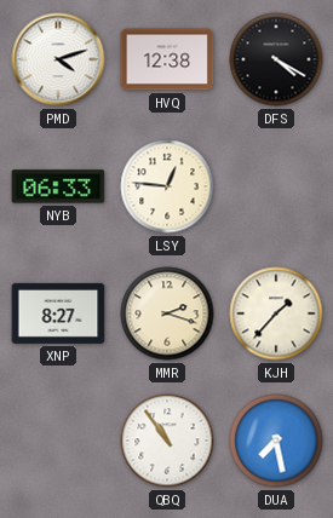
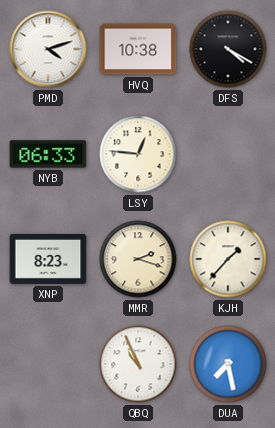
HVQ: 12:38 -> 10:38
XNP: 8:27 -> 8:23
QBQ: 10:54 -> 10:56
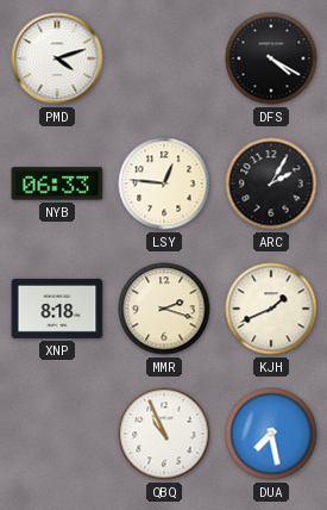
HVQ: 10:38 -> none
ARC: none -> 2:05
XNP: 8:23 -> 8:18
KJH: 1:37 -> 1:41
